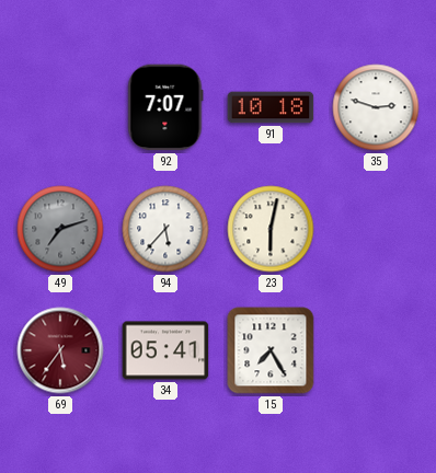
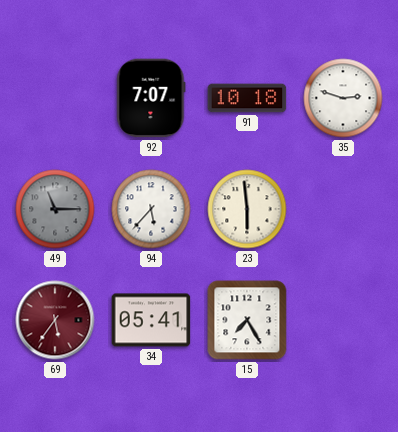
49: 7:12 -> 11:15
23: 6:02 -> 5:59
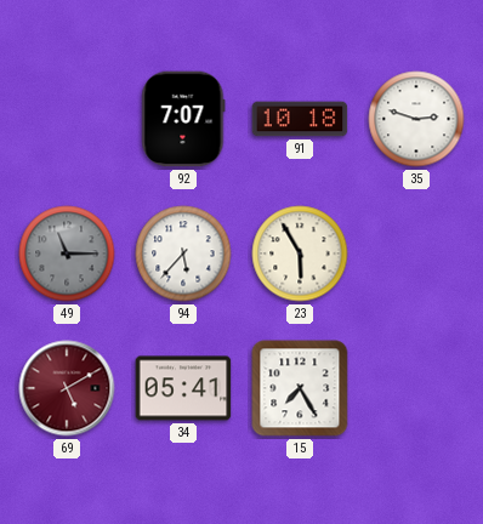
23: 5:59 -> 5:55
69: 5:36 -> 5:10
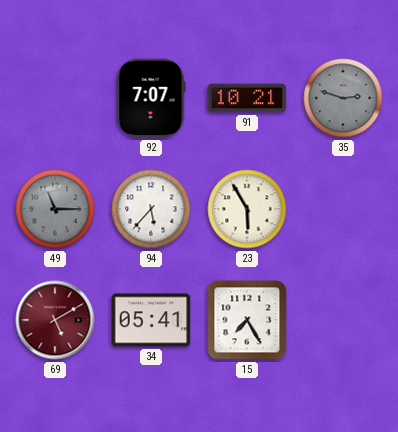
91: 10:18 -> 10:21
35 dial: white -> grey
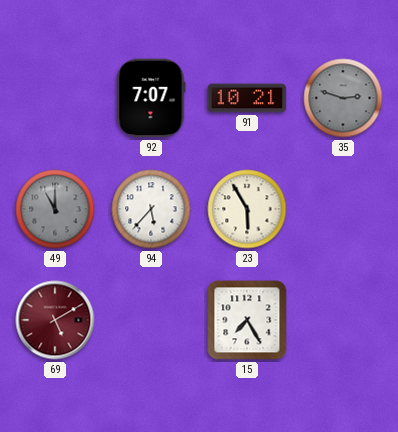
49: 11:15 -> 11:00
34: 05:41 -> none
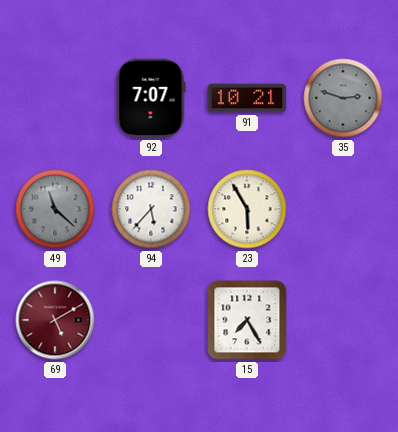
49: 11:00 -> 11:22
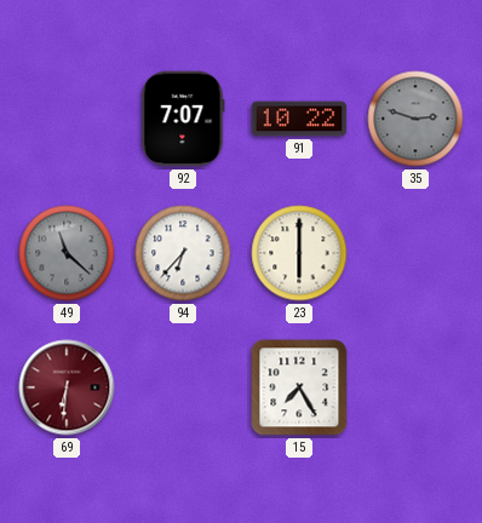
91: 10:21 -> 10:22
94: 5:37 -> 6:37
23: 5:55 -> 6:00
69: 5:10 -> 6:31
